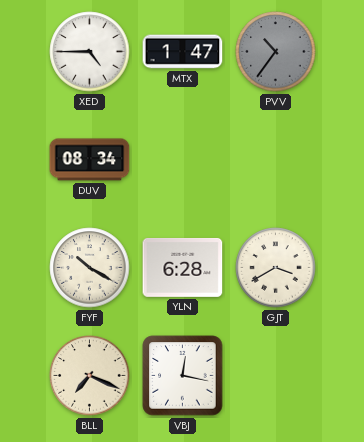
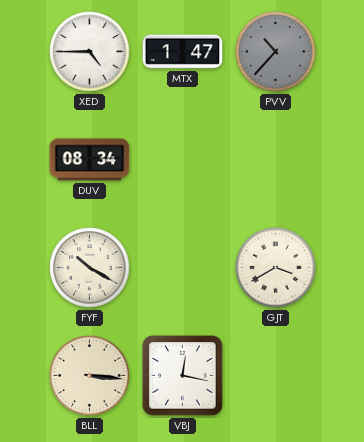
PVV: 10:36 -> 10:37
YLN: 6:28 -> none
BLL: 7:19 -> 3:16
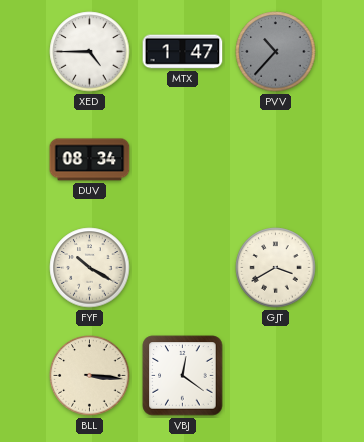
VBJ: 12:17 -> 12:21
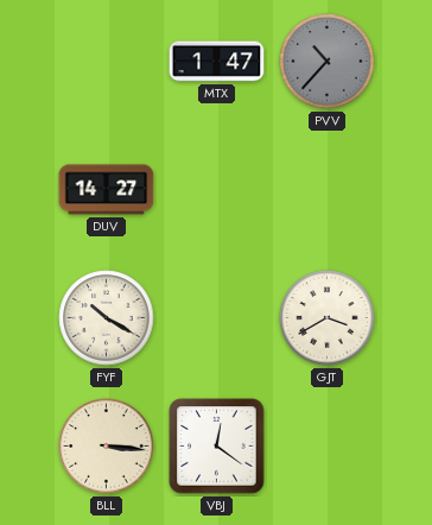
XED: 4:45 -> none
DUV: 08:34 -> 14:27
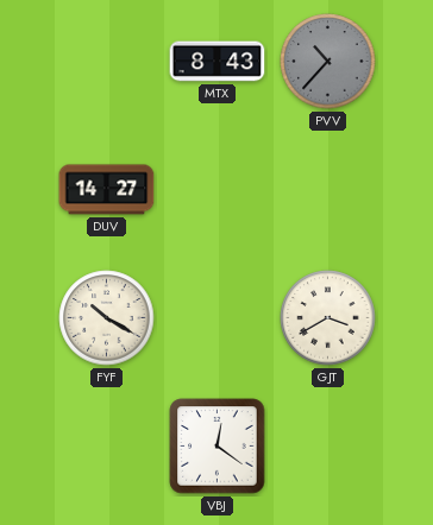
MTX: 1:47 -> 8:43
BLL: 3:16 -> none
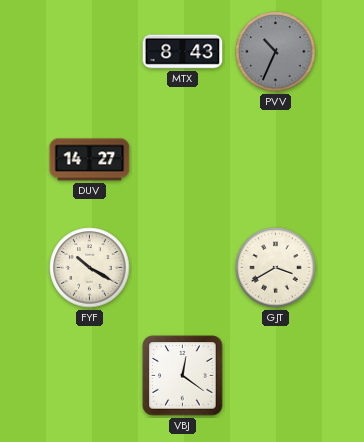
PVV: 10:37 -> 10:34
